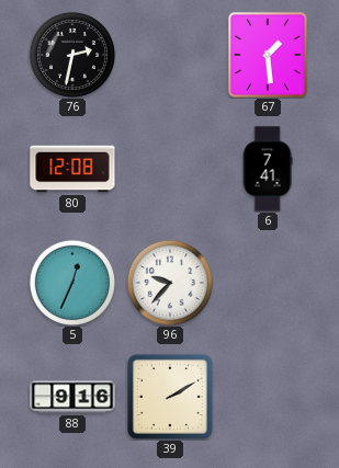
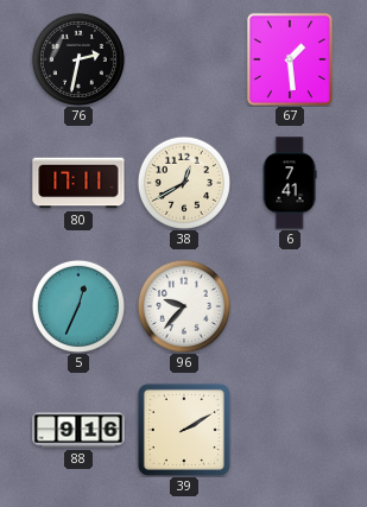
80: 12:08 -> 17:11
38: none -> 12:40
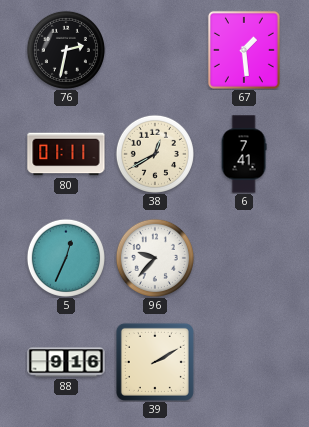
80: 17:11 -> 01:11
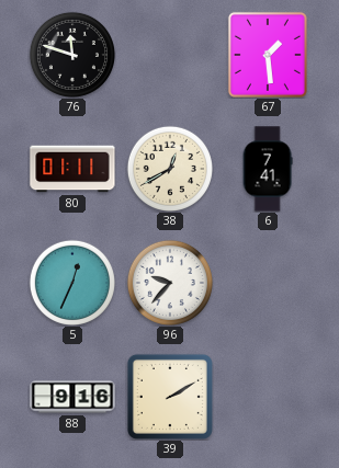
76: 2:32 -> 11:48
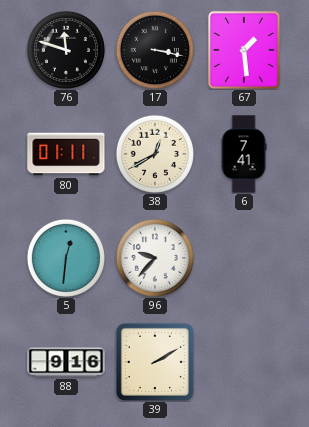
17: none -> 3:17
5: 12:34 -> 12:31
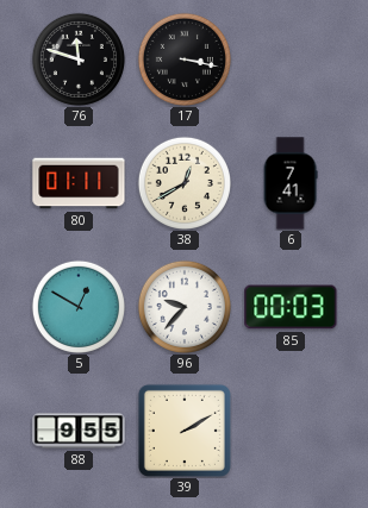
67: 1:29 -> none
5: 12:31 -> 12:50
85: none -> 00:03
88: 9:16 -> 9:55
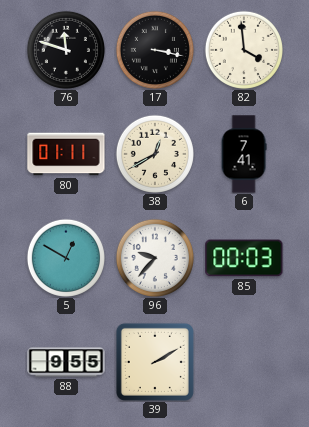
82: none -> 3:59
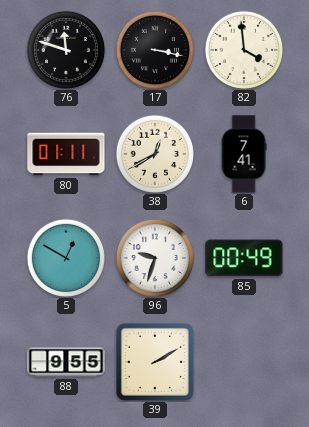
96: 9:37 -> 9:33
85: 00:03 -> 00:49
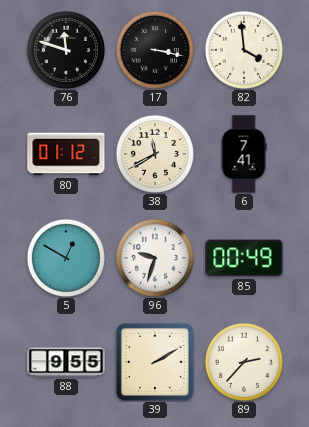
80: 01:11 -> 01:12
38: 12:40 -> 11:40
89: none -> 2:37
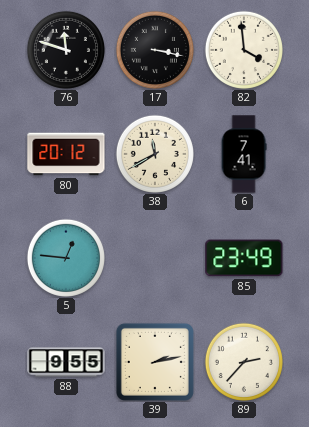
80: 01:12 -> 20:12
5: 12:50 -> 12:46
96: 9:33 -> none
85: 00:49 -> 23:49
39: 2:10 -> 2:13
